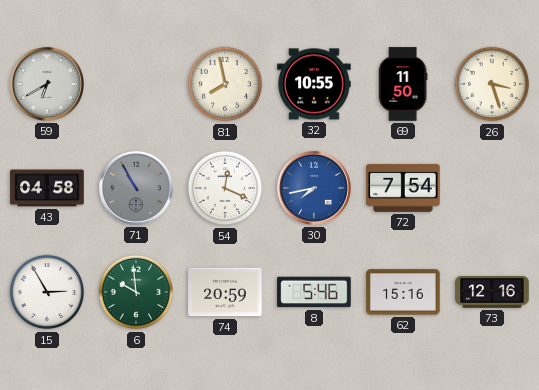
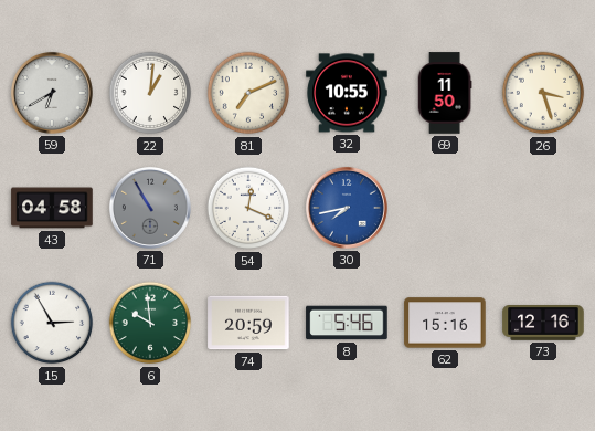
22: none -> 1:01
81: 7:58 -> 7:11
72: 7:54 -> none
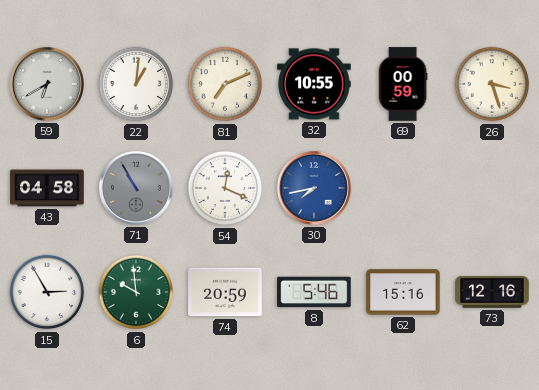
69: 11:50 -> 00:59
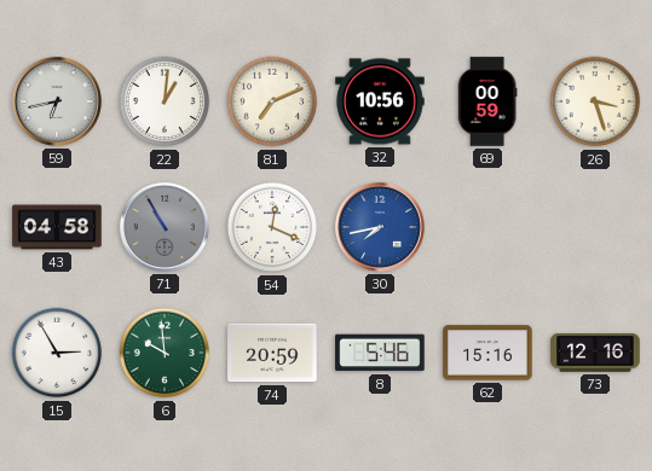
59: 6:40 -> 6:43
32: 10:55 -> 10:56
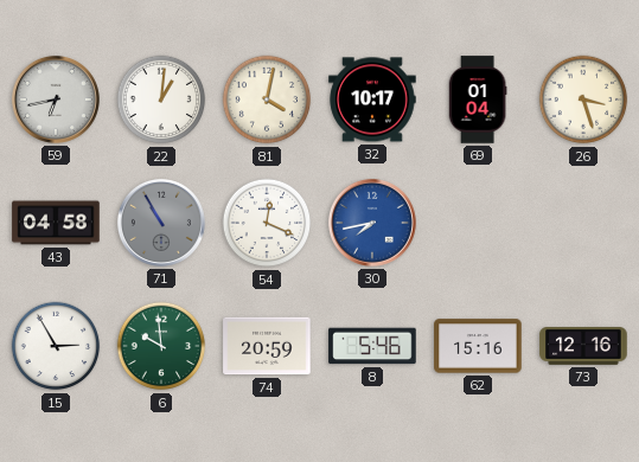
81: 7:11 -> 4:02
32: 10:56 -> 10:17
69: 00:59 -> 01:04
